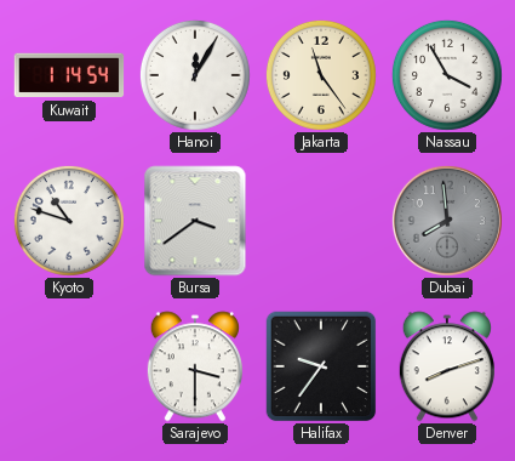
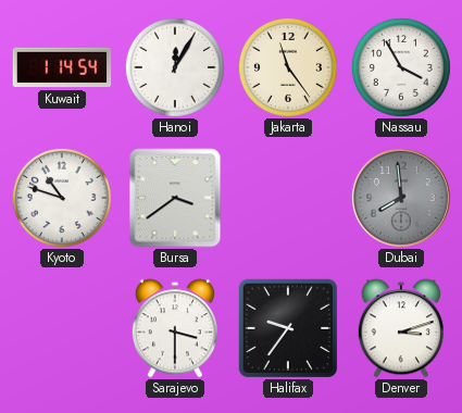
Denver: 8:12 -> 3:12
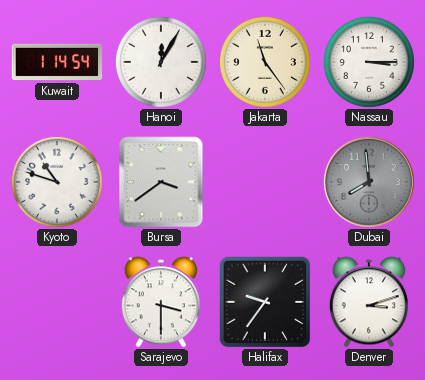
Nassau: 3:55 -> 3:15
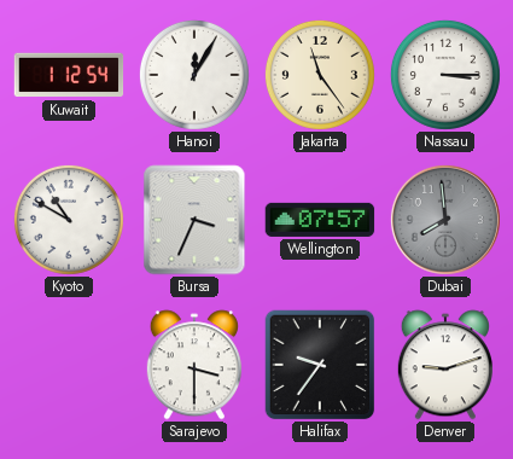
Kuwait: 1:14 -> 1:12
Kyoto: 10:48 -> 10:50
Bursa: 3:39 -> 3:34
Wellington: none -> 07:57
Denver: 3:12 -> 9:12
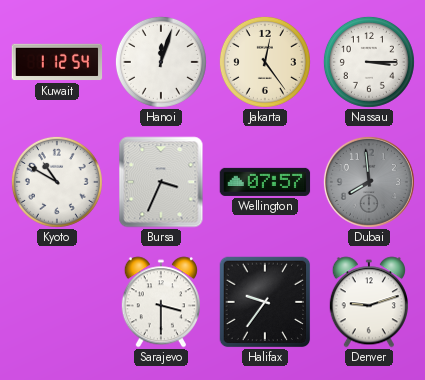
Hanoi: 12:05 -> 12:03
Jakarta: 11:24 -> 12:24
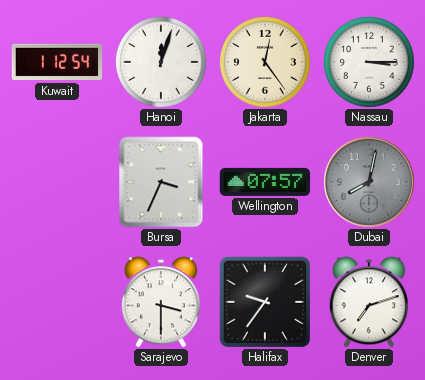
Kyoto: 10:50 -> none
Dubai: 7:59 -> 8:02
Denver: 9:12 -> 7:12
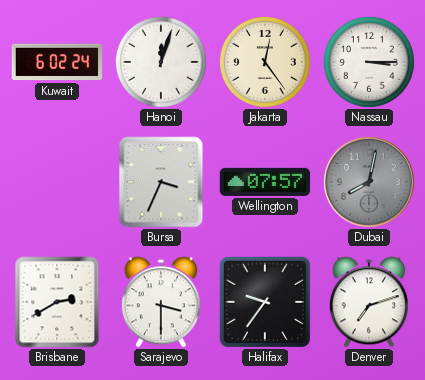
Kuwait: 1:12 -> 6:02
Brisbane: none -> 2:40
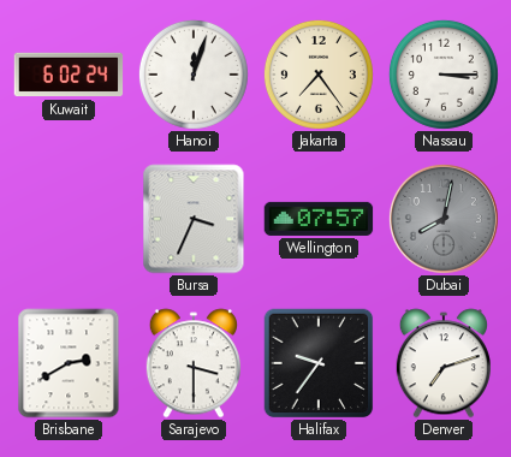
Jakarta: 12:24 -> 7:24
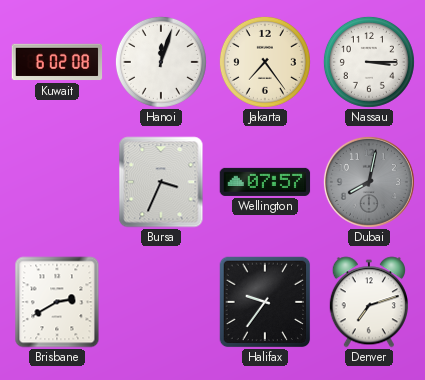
Kuwait: 6:02:24 -> 6:02:08
Sarajevo: 3:30 -> none
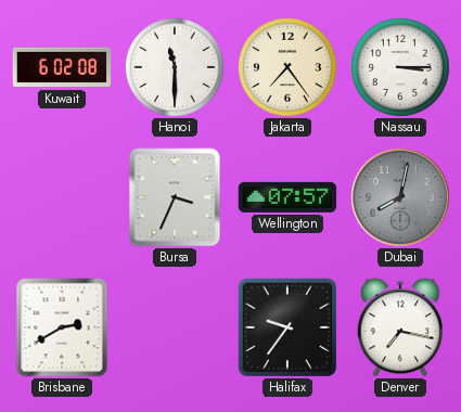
Hanoi: 12:03 -> 11:30
Denver: 7:12 -> 7:17
